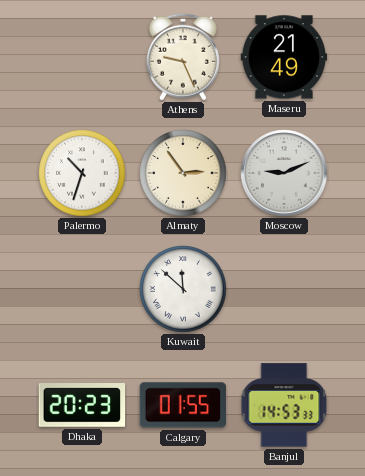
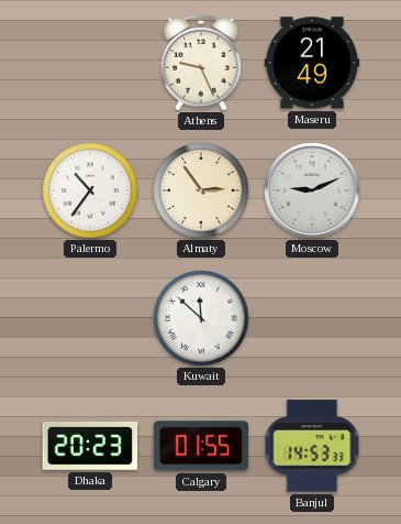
Palermo: 10:33 -> 10:36
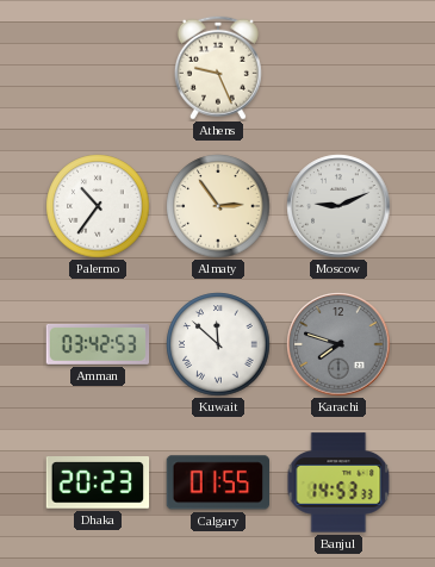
Maseru: 21:49 -> none
Amman: none -> 03:42
Karachi: none -> 7:48
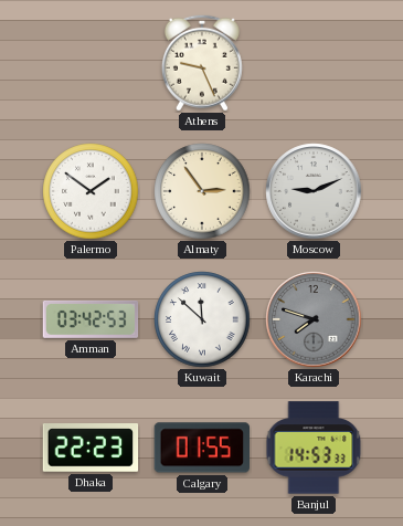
Palermo: 10:36 -> 1:51
Dhaka: 20:23 -> 22:23
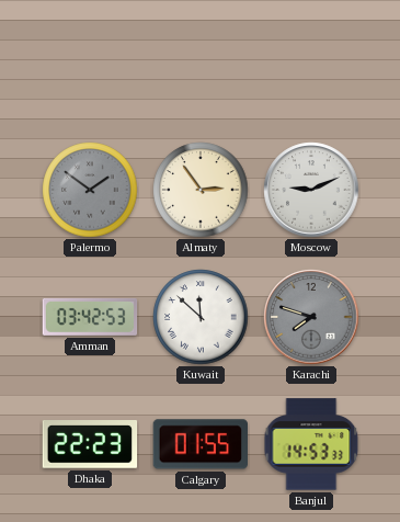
Athens: 9:26 -> none
Palermo dial: white -> grey
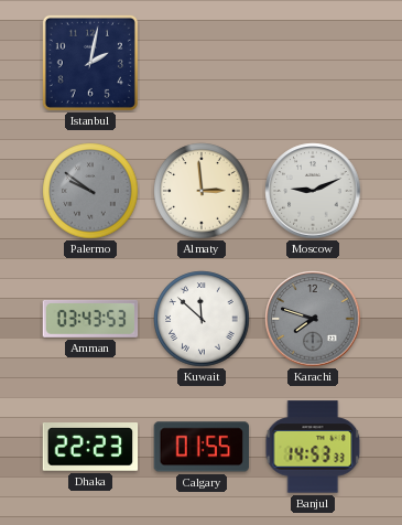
Istanbul: none -> 2:02
Palermo: 1:51 -> 9:51
Almaty: 2:54 -> 2:59
Amman: 03:42 -> 03:43
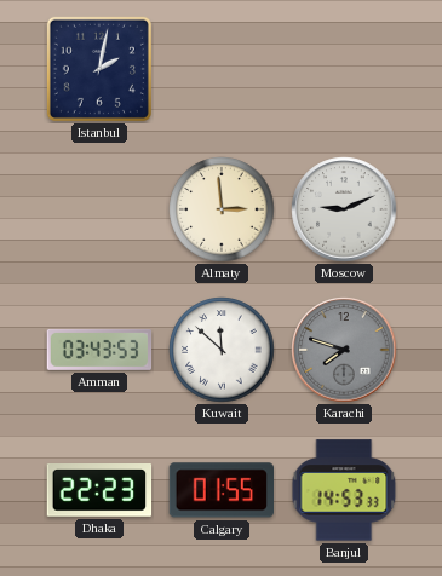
Palermo: 9:51 -> none
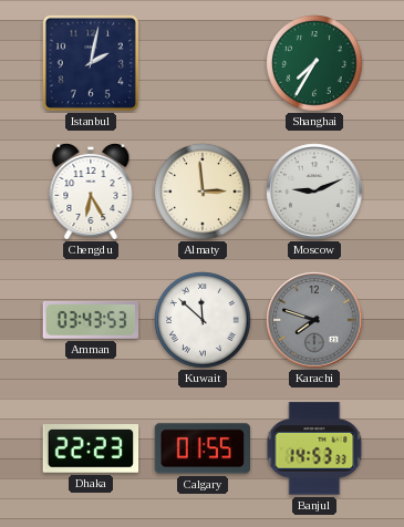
Shanghai: none -> 7:35
Chengdu: none -> 6:25
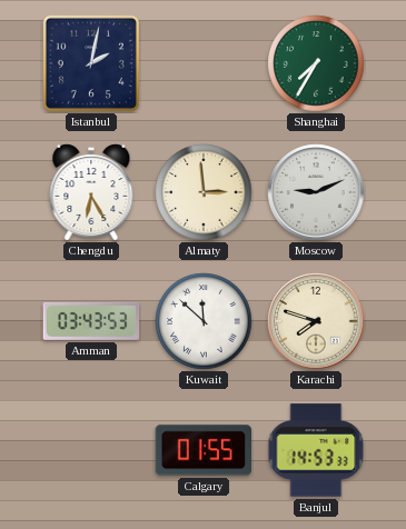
Karachi dial: grey -> cream
Dhaka: 22:23 -> none
